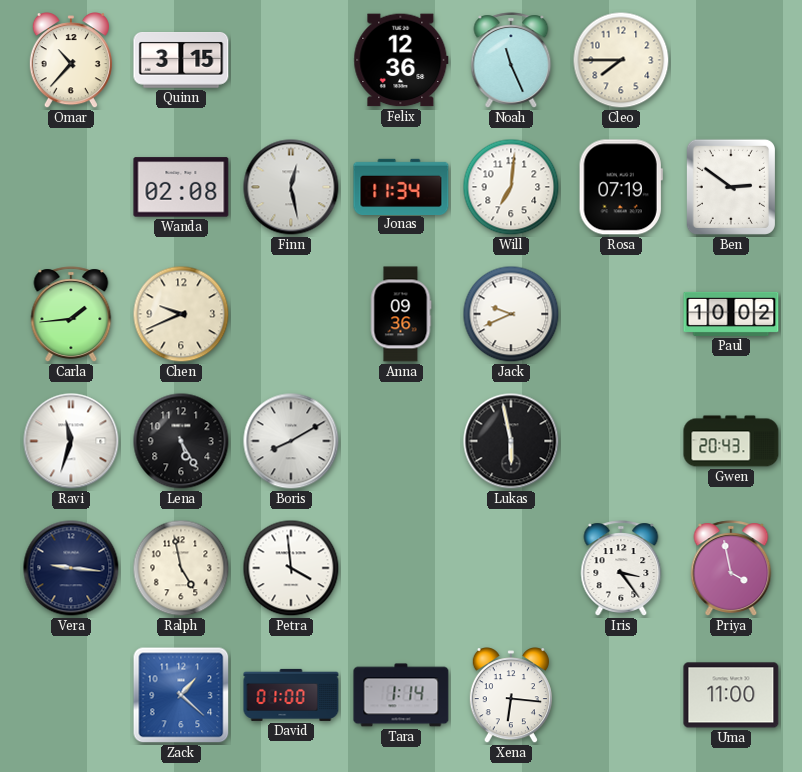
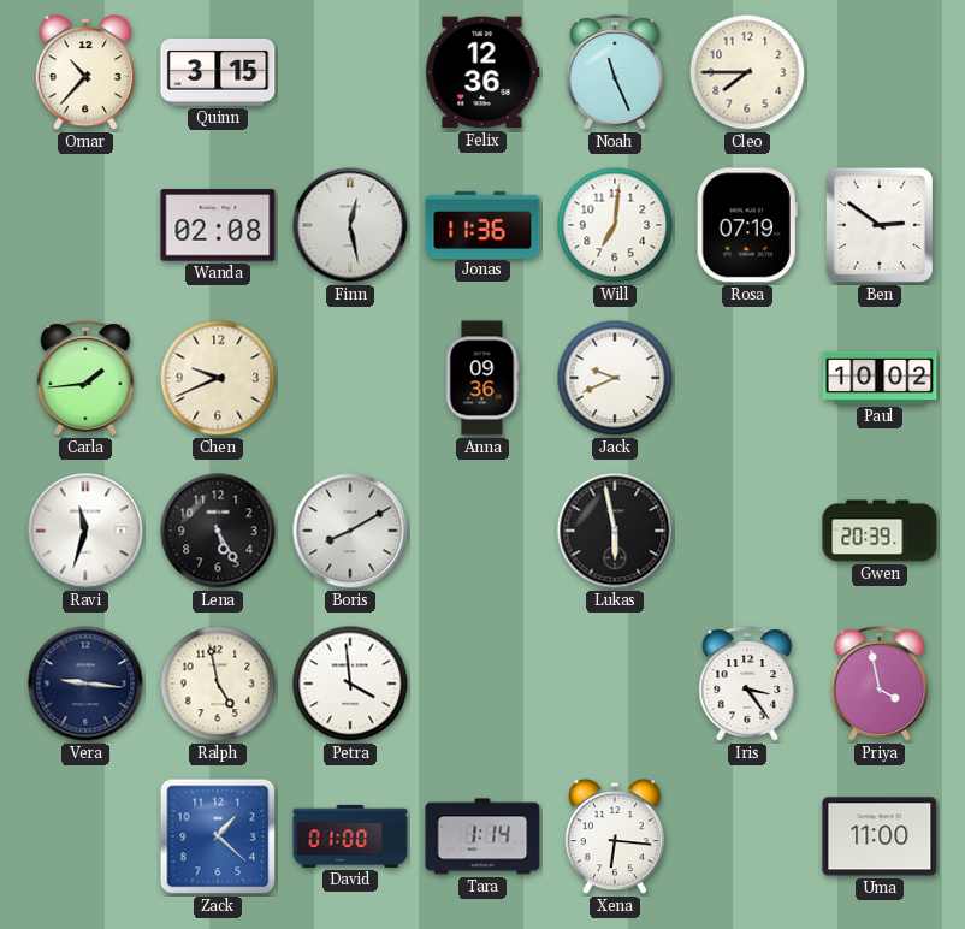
Jonas: 11:34 -> 11:36
Gwen: 20:43 -> 20:39
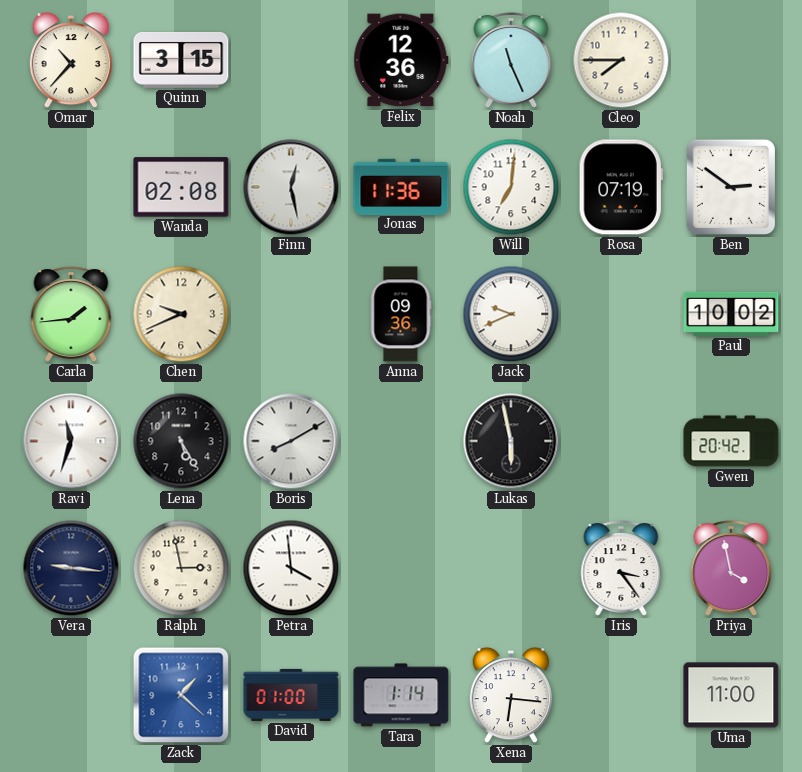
Gwen: 20:39 -> 20:42
Ralph: 4:58 -> 2:58
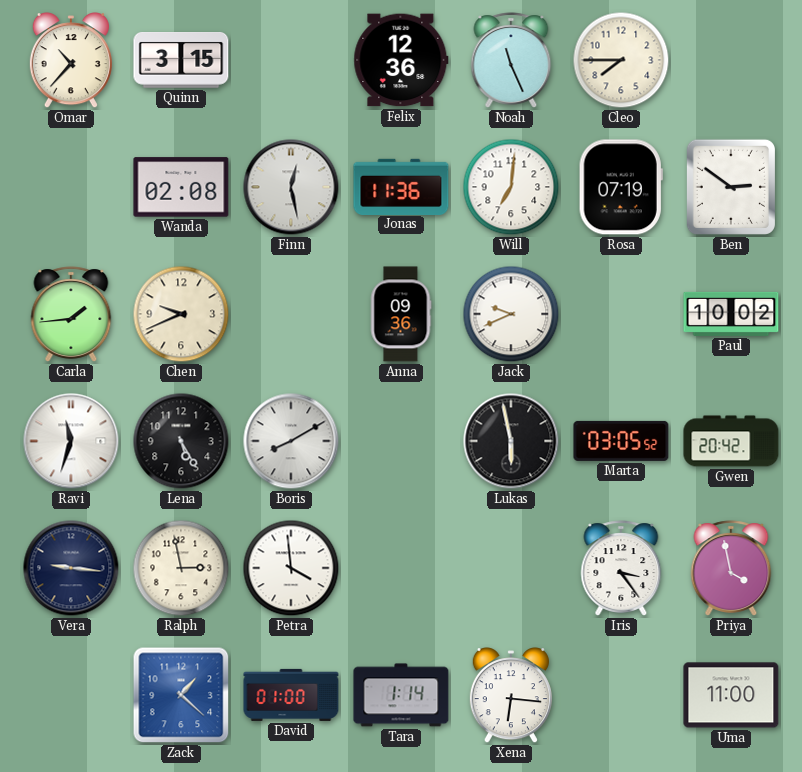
Marta: none -> 03:05
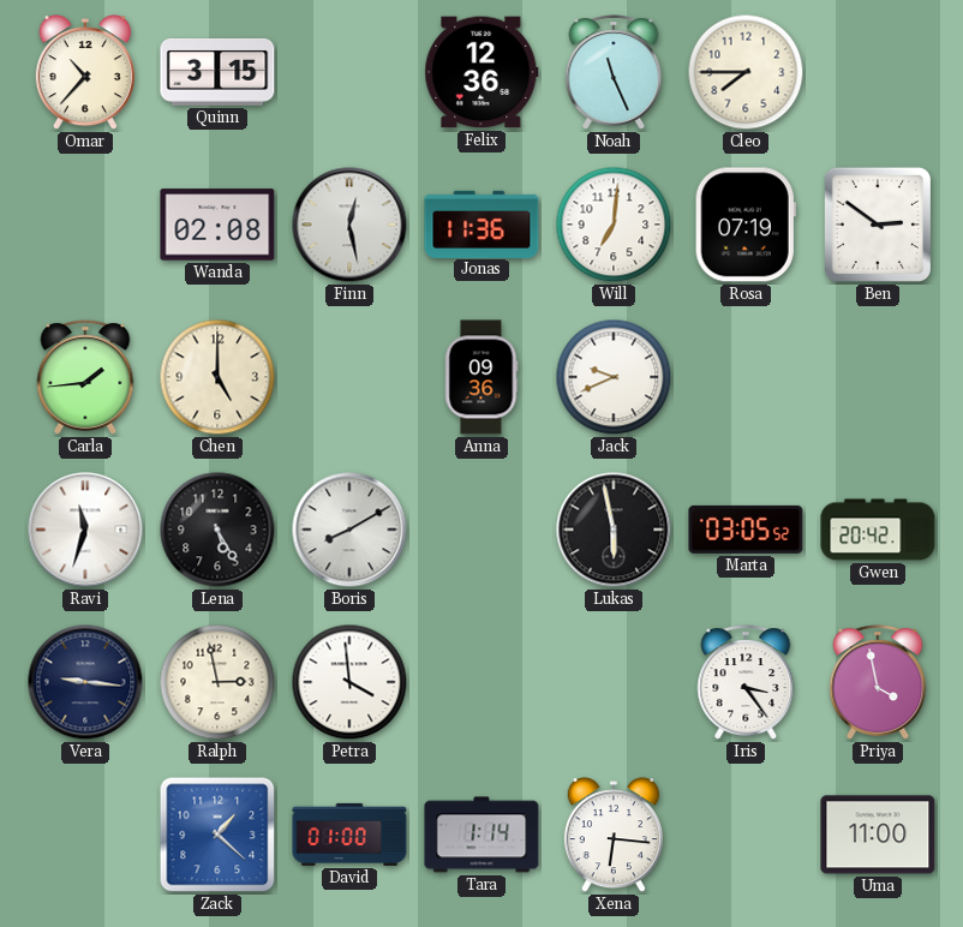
Chen: 9:41 -> 5:00
Paul: 10:02 -> none
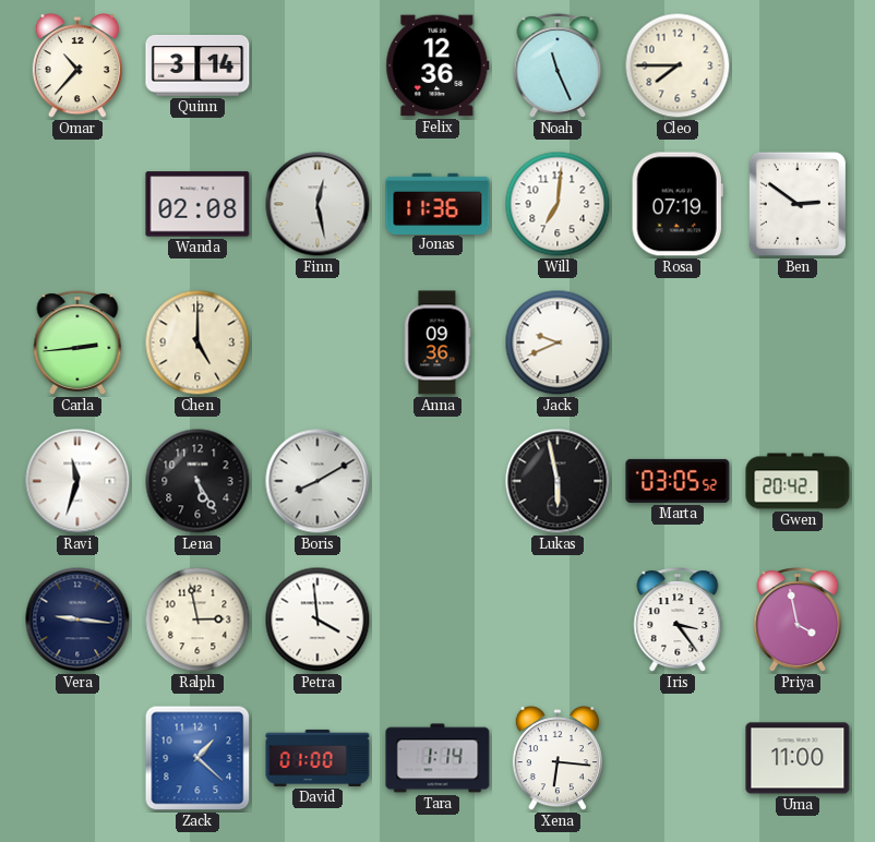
Quinn: 3:15 -> 3:14
Carla: 1:44 -> 2:44
